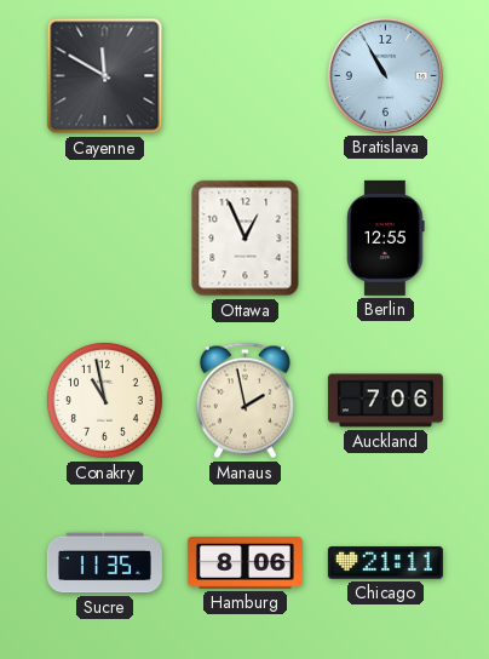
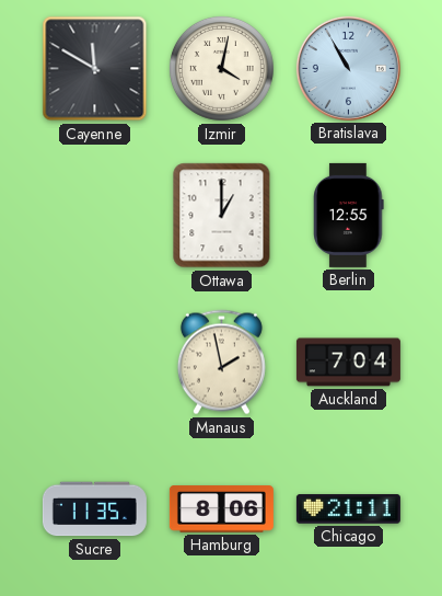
Izmir: none -> 4:02
Ottawa: 12:56 -> 1:00
Conakry: 10:58 -> none
Auckland: 7:06 -> 7:04
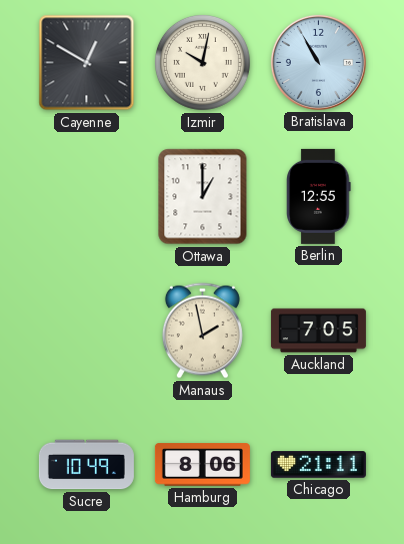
Cayenne: 11:50 -> 12:50
Izmir: 4:02 -> 10:02
Auckland: 7:04 -> 7:05
Sucre: 11:35 -> 10:49
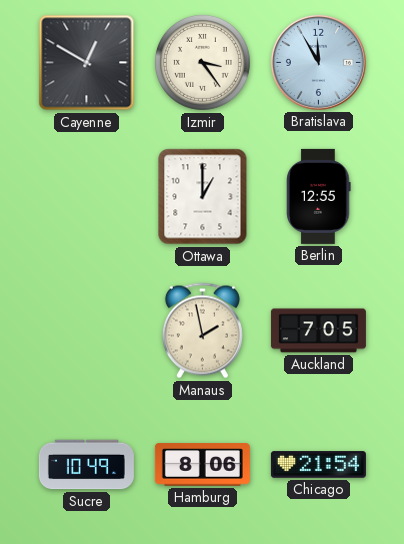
Izmir: 10:02 -> 3:24
Bratislava: 10:55 -> 11:55
Chicago: 21:11 -> 21:54
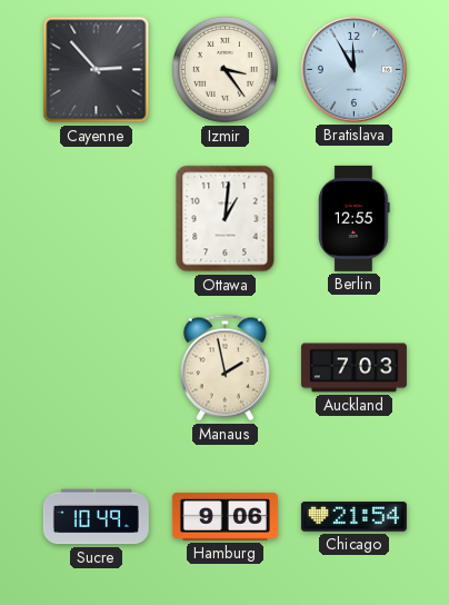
Cayenne: 12:50 -> 2:53
Ottawa: 1:00 -> 1:01
Auckland: 7:05 -> 7:03
Hamburg: 8:06 -> 9:06
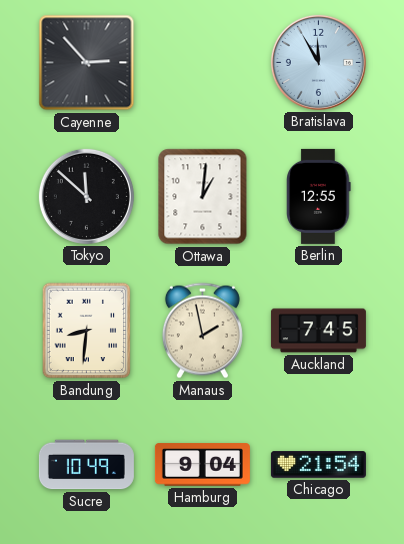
Izmir: 3:24 -> none
Tokyo: none -> 11:52
Bandung: none -> 8:31
Auckland: 7:03 -> 7:45
Hamburg: 9:06 -> 9:04
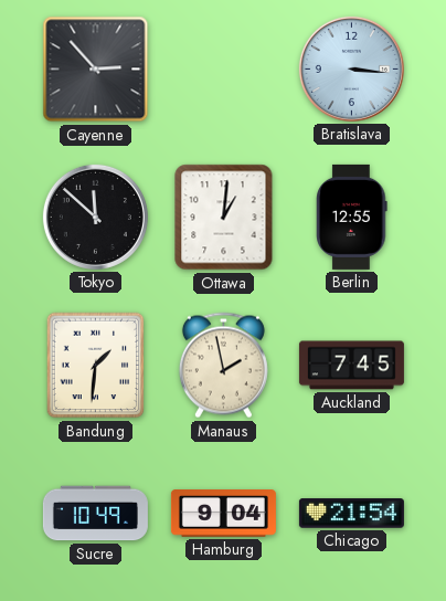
Bratislava: 11:55 -> 3:16
Bandung: 8:31 -> 1:31
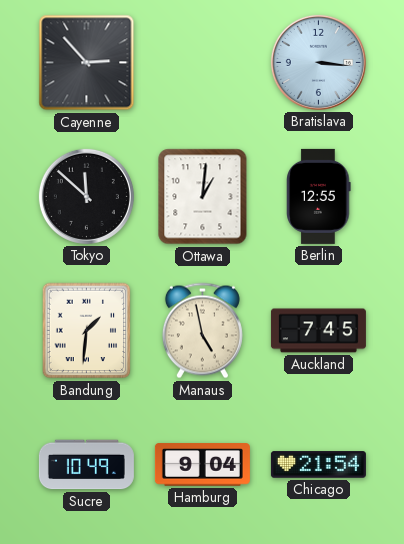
Manaus: 1:58 -> 4:58
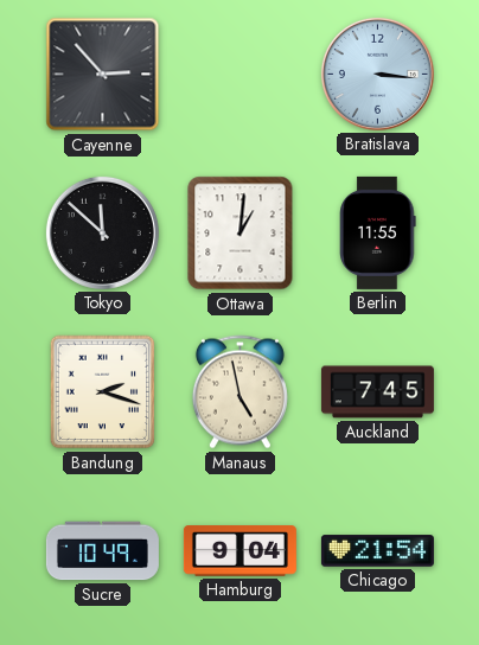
Berlin: 12:55 -> 11:55
Bandung: 1:31 -> 2:18
